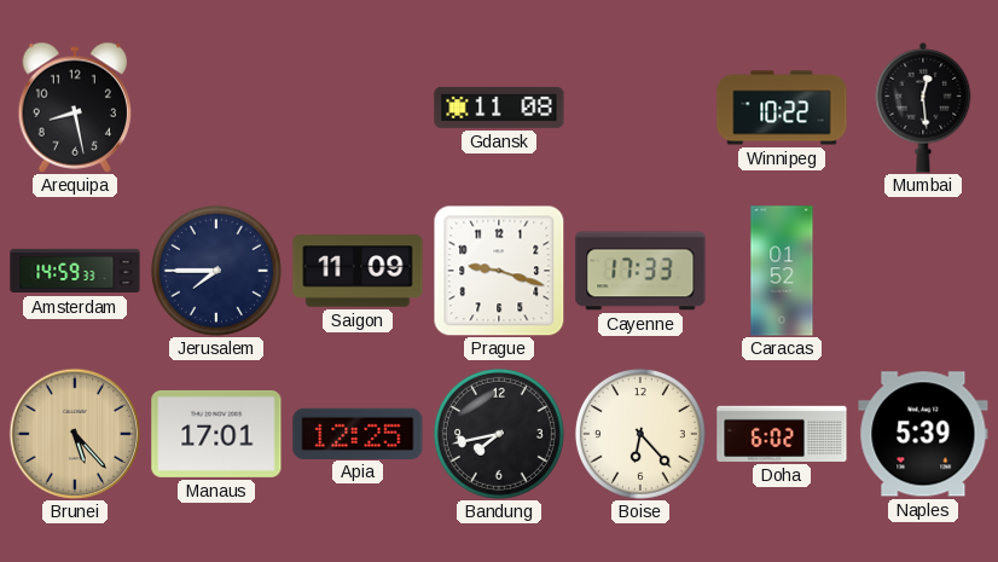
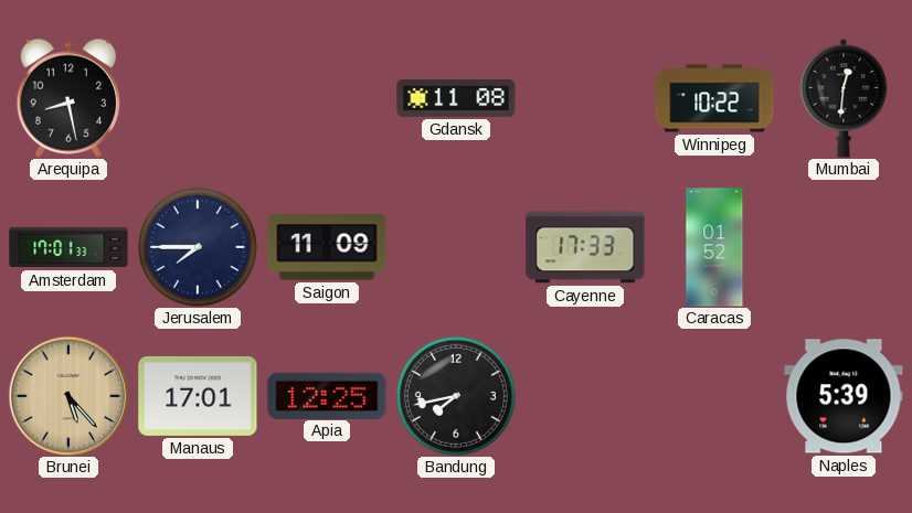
Mumbai: 12:29 -> 12:31
Amsterdam: 14:59 -> 17:01
Prague: 9:18 -> none
Boise: 6:23 -> none
Doha: 6:02 -> none
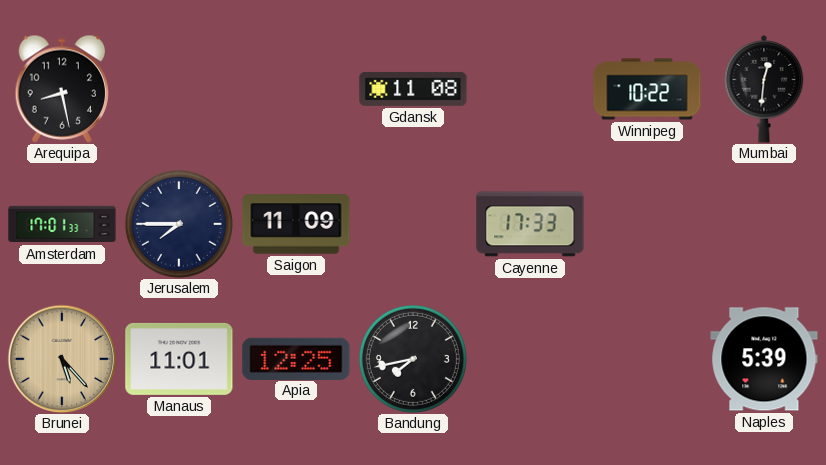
Caracas: 01:52 -> none
Manaus: 17:01 -> 11:01
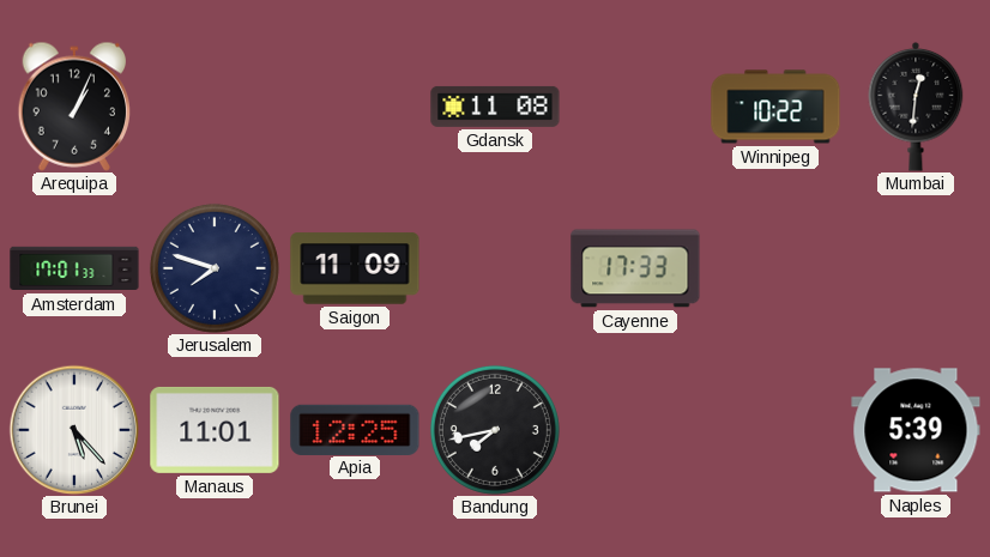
Arequipa: 8:28 -> 1:04
Jerusalem: 7:45 -> 7:48
Brunei dial: champagne -> white
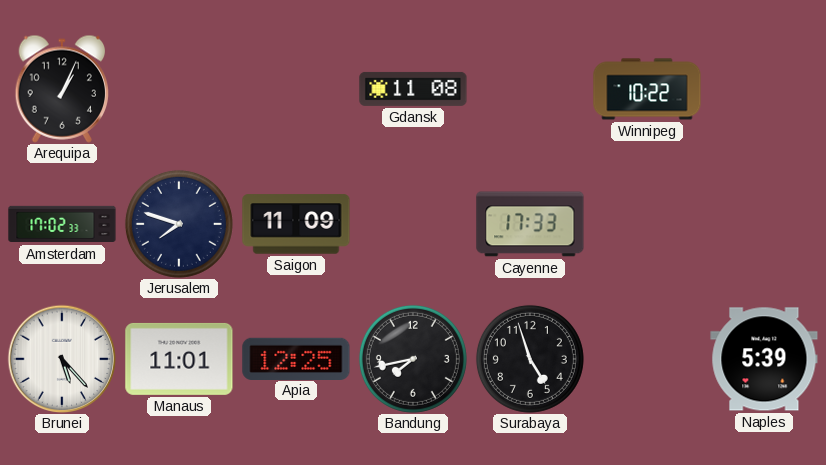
Mumbai: 12:31 -> none
Amsterdam: 17:01 -> 17:02
Surabaya: none -> 4:57
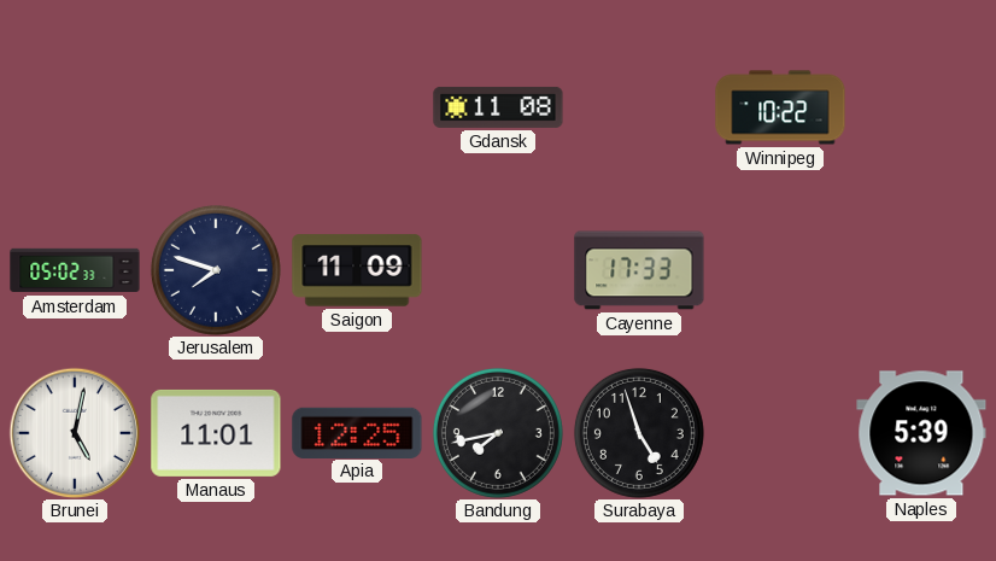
Arequipa: 1:04 -> none
Amsterdam: 17:02 -> 05:02
Brunei: 5:23 -> 5:02
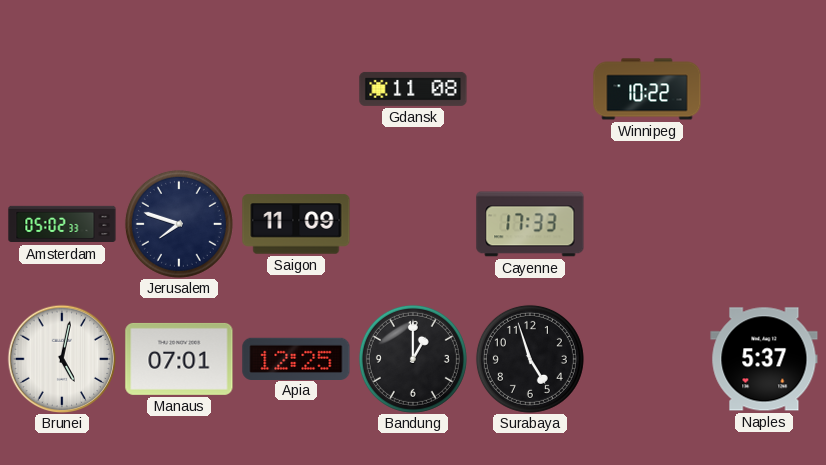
Manaus: 11:01 -> 07:01
Bandung: 7:43 -> 1:00
Naples: 5:39 -> 5:37
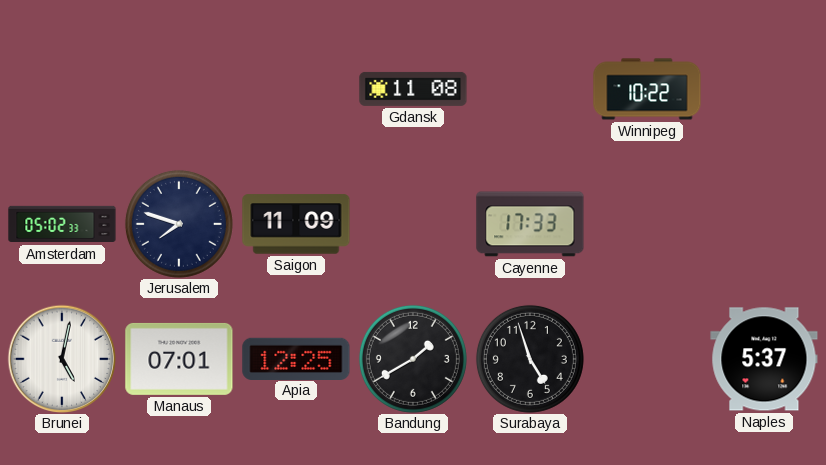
Bandung: 1:00 -> 1:40
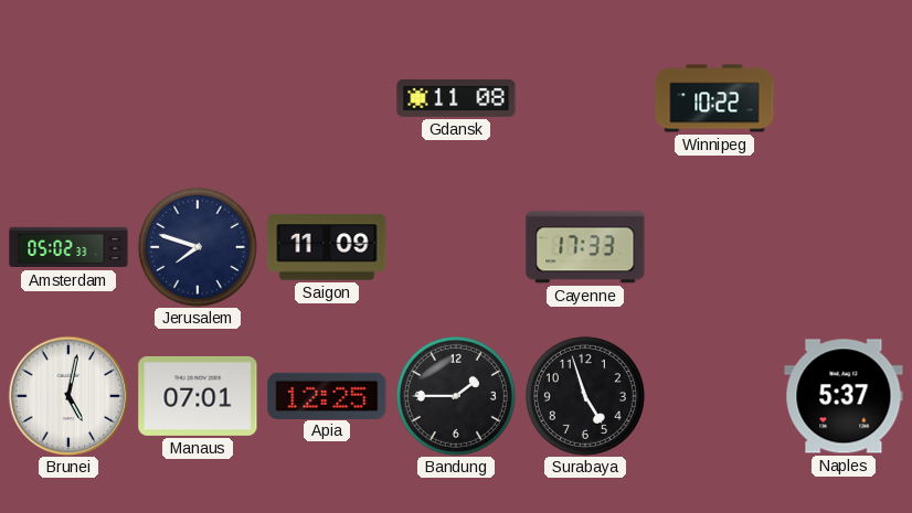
Bandung: 1:40 -> 1:45
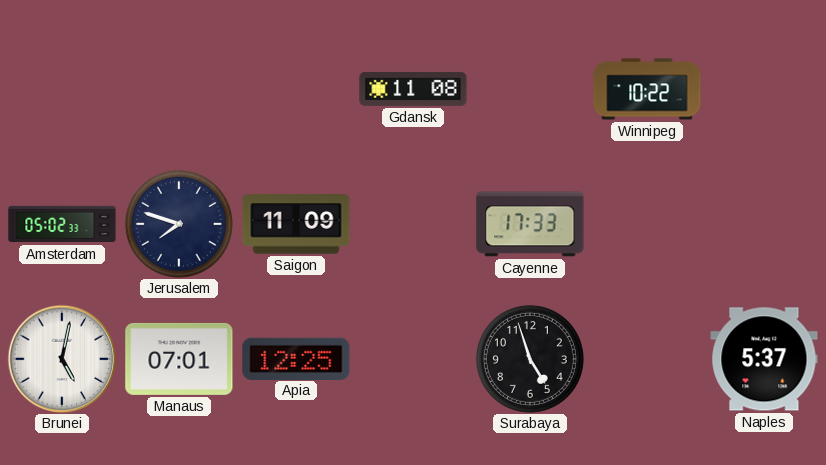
Bandung: 1:45 -> none
